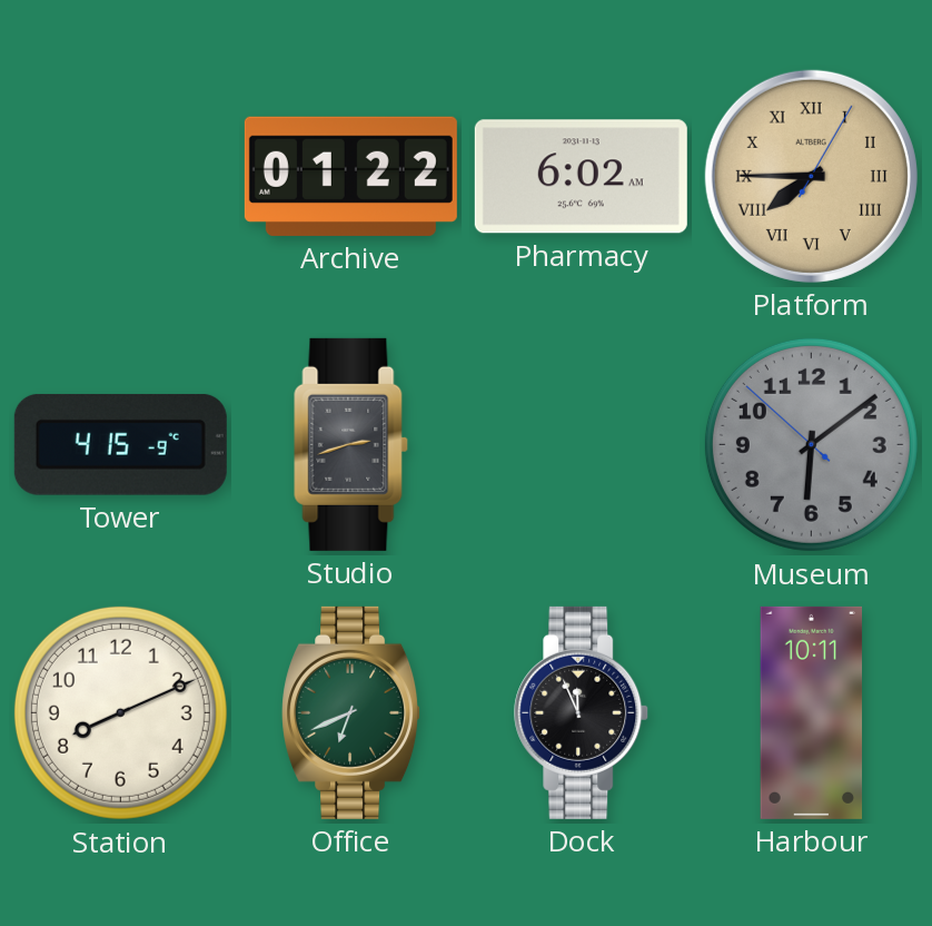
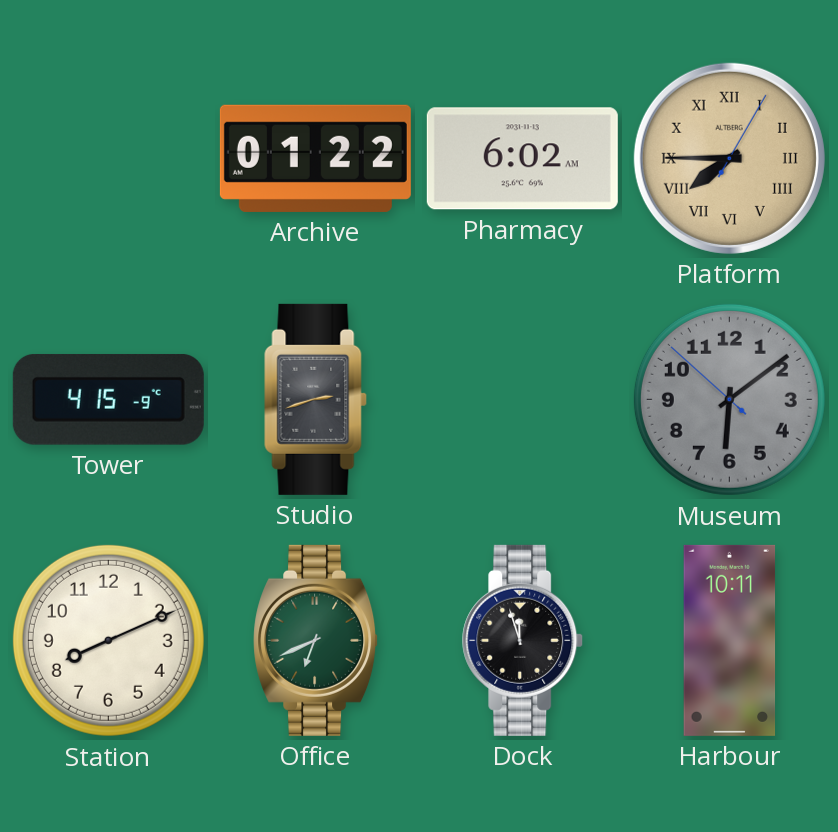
Dock: 11:56 -> 11:57
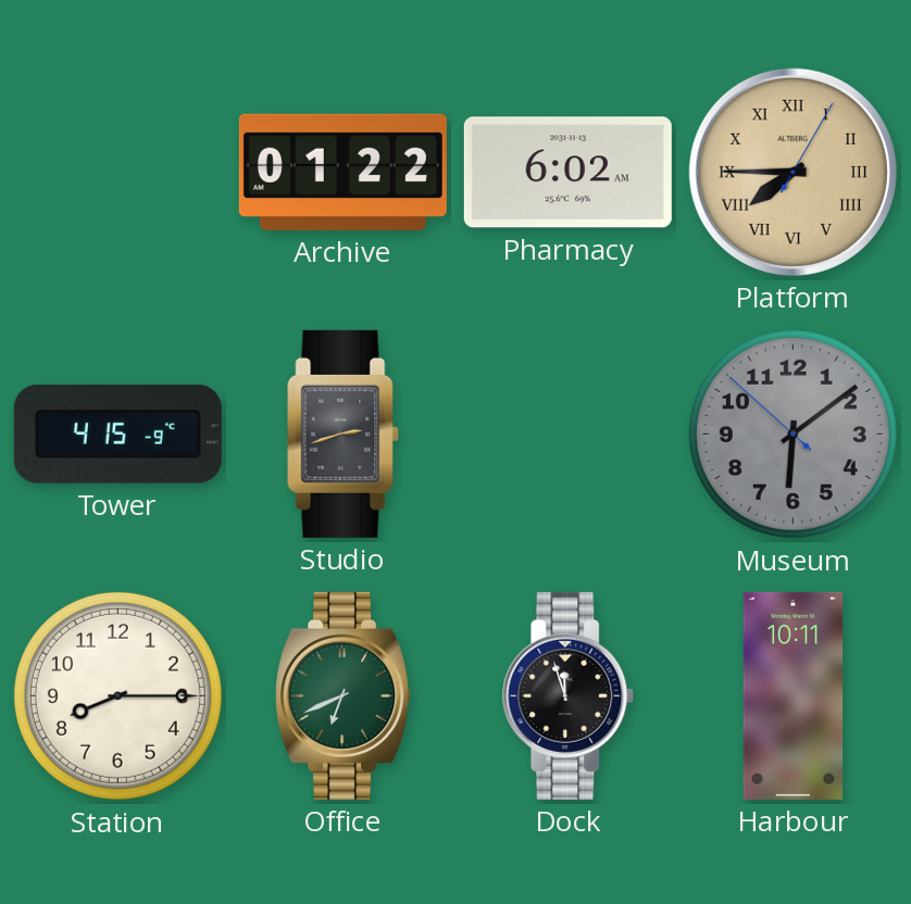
Station: 8:11 -> 8:15
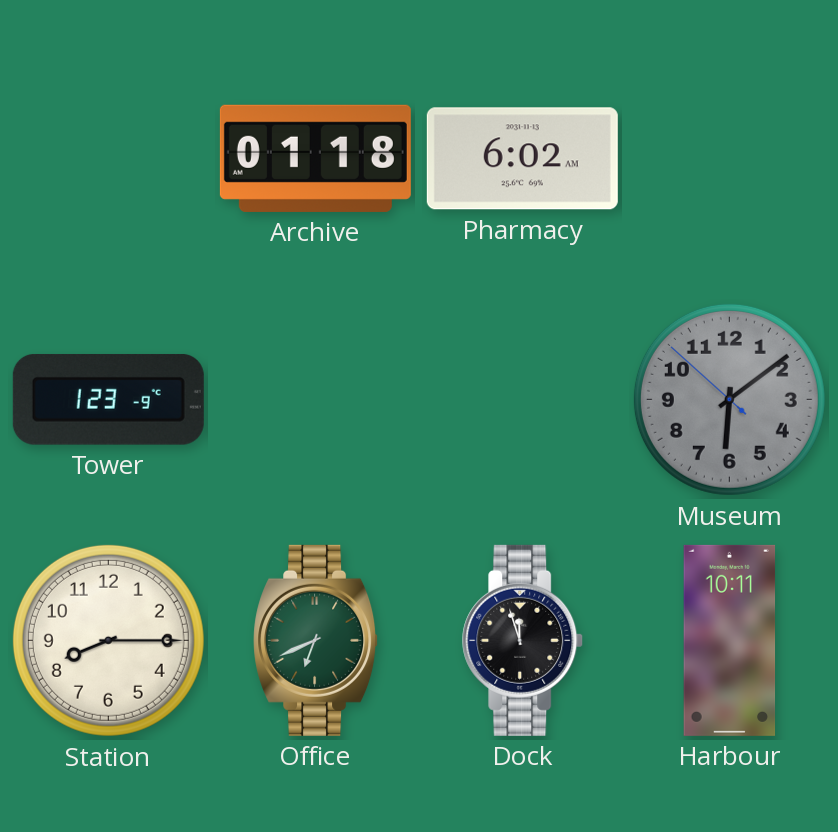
Archive: 01:22 -> 01:18
Platform: 7:45 -> none
Tower: 4:15 -> 1:23
Studio: 2:42 -> none
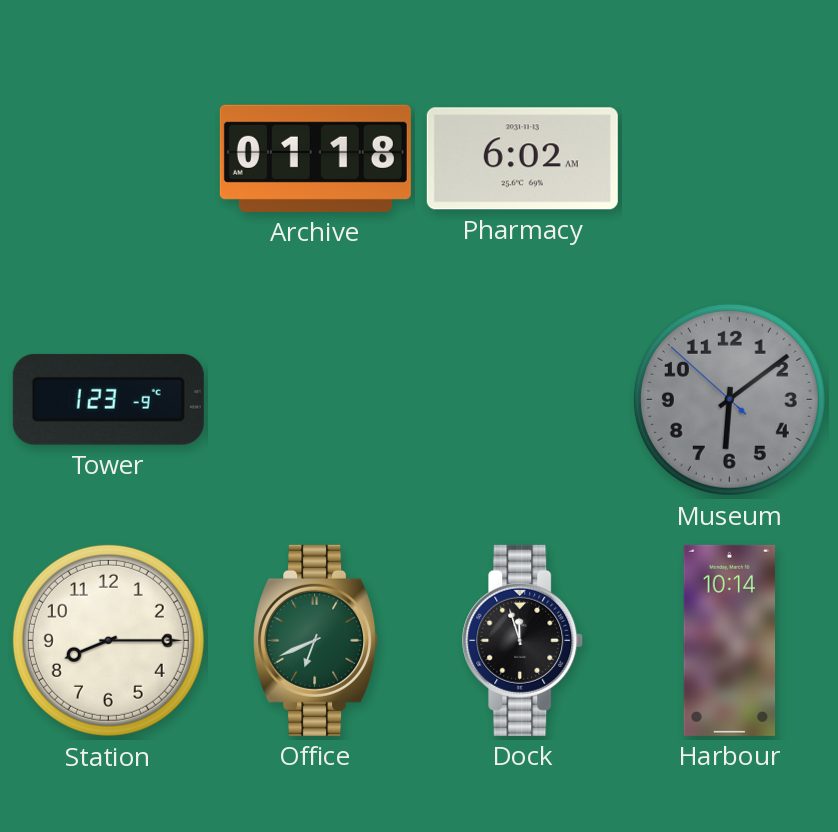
Harbour: 10:11 -> 10:14
